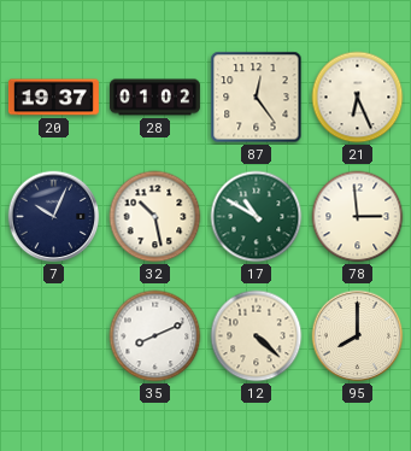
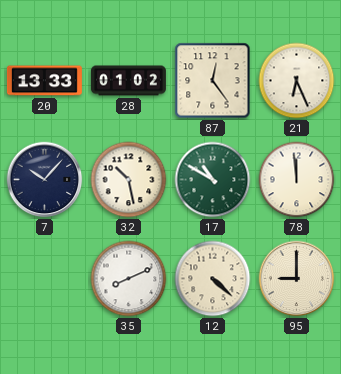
20: 19:37 -> 13:33
7: 10:04 -> 10:07
78: 2:59 -> 11:59
95: 8:00 -> 9:00
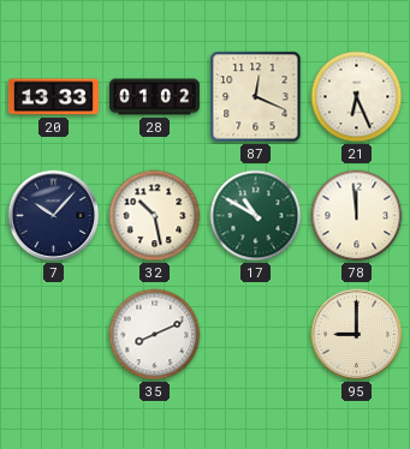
87: 12:24 -> 12:19
12: 4:22 -> none
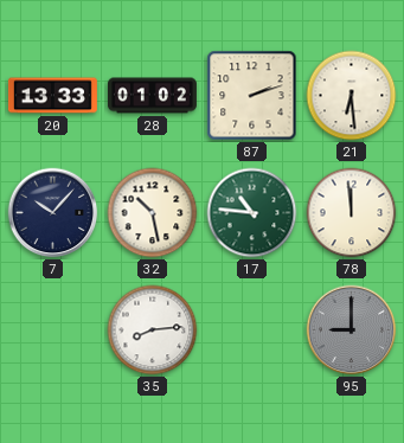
87: 12:19 -> 2:12
21: 6:26 -> 6:29
17: 10:50 -> 10:46
35: 8:11 -> 8:14
95 dial: cream -> grey
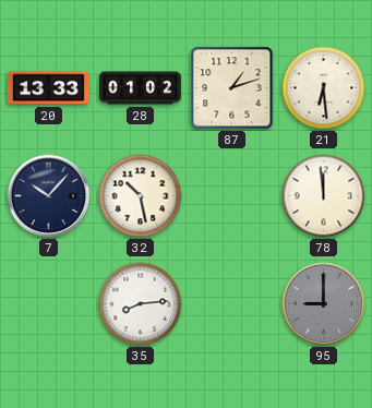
87: 2:12 -> 1:12
17: 10:46 -> none
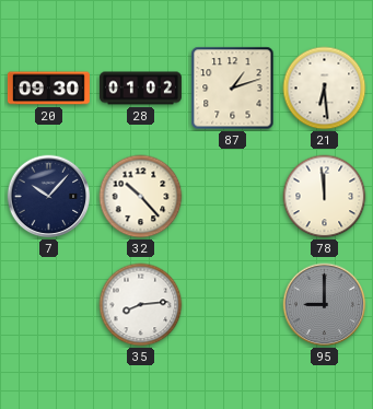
20: 13:33 -> 09:30
32: 10:28 -> 10:23
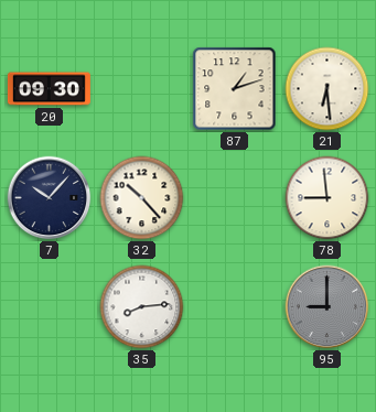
28: 01:02 -> none
78: 11:59 -> 8:59
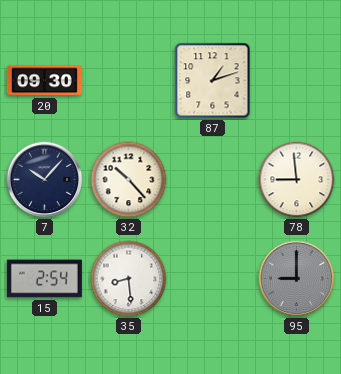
21: 6:29 -> none
15: none -> 2:54
35: 8:14 -> 8:29
